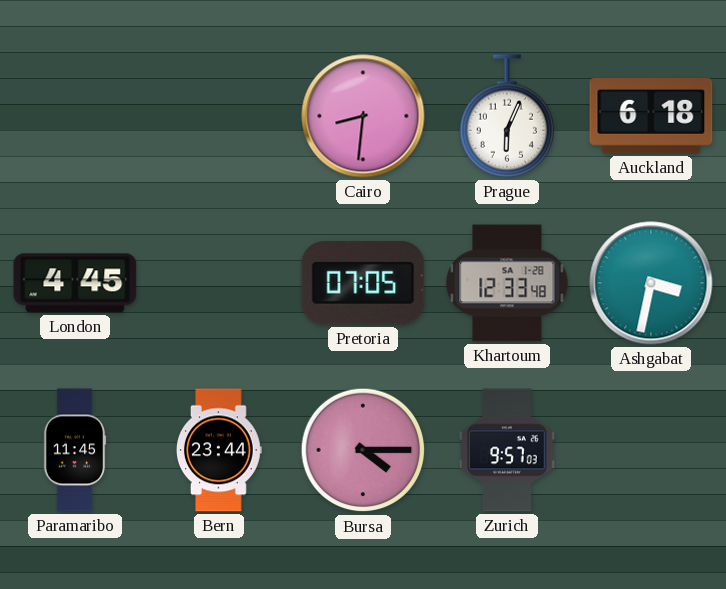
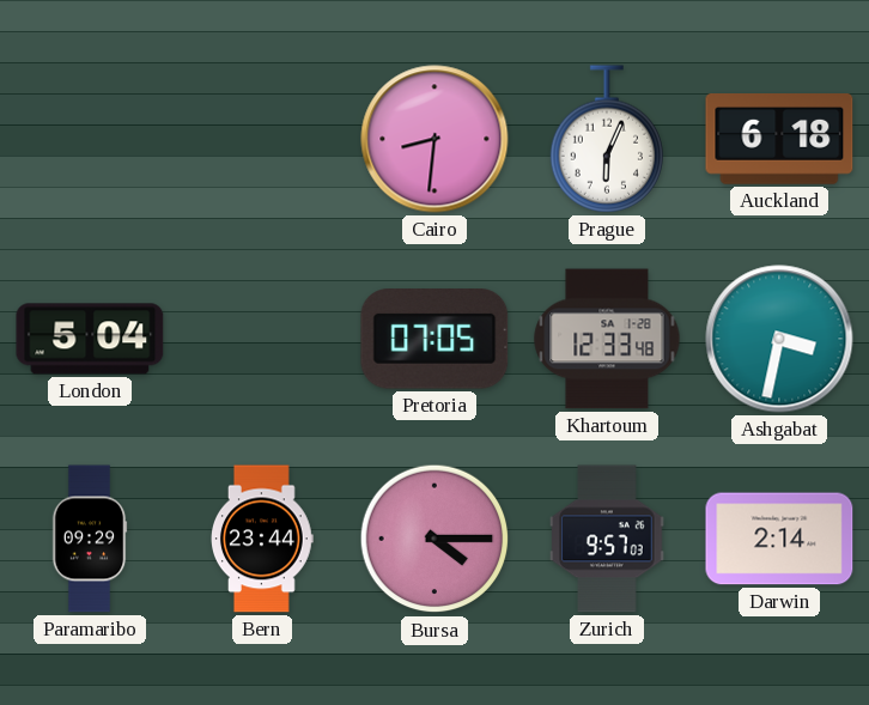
London: 4:45 -> 5:04
Paramaribo: 11:45 -> 09:29
Darwin: none -> 2:14
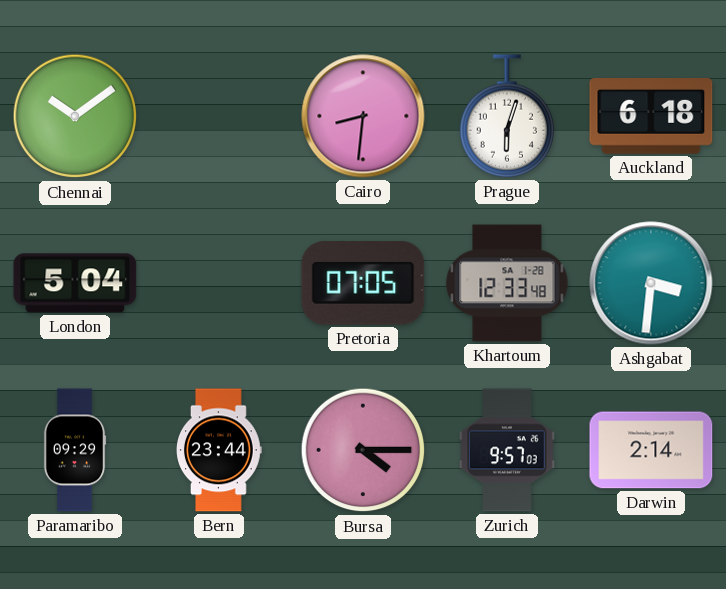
Chennai: none -> 10:09
Prague: 6:04 -> 6:03
Ashgabat: 3:32 -> 3:31
